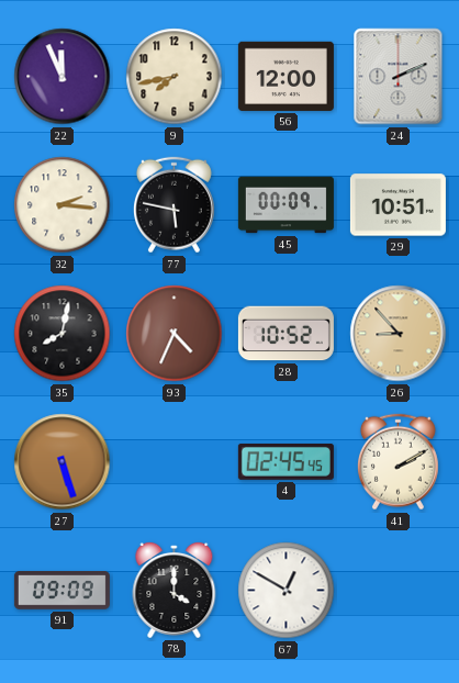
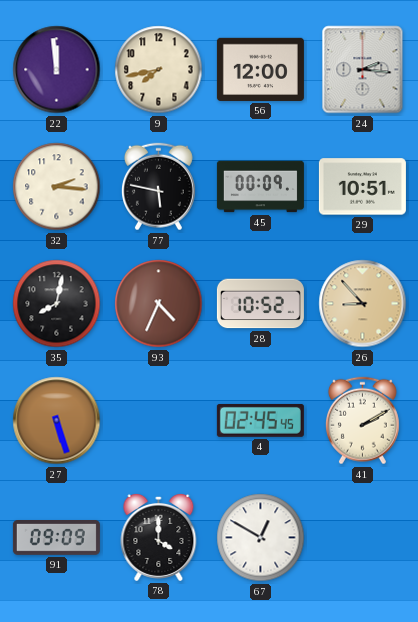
22: 11:56 -> 11:59
24: 2:11 -> 2:16
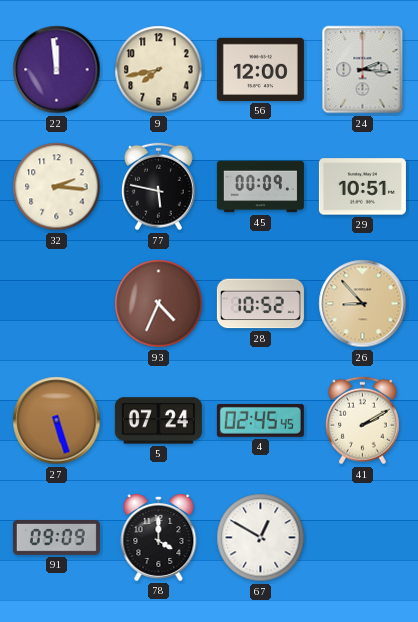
35: 8:02 -> none
5: none -> 07:24
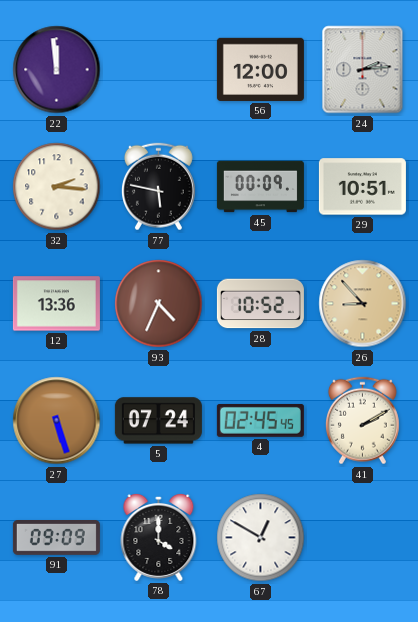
9: 7:43 -> none
24: 2:16 -> 2:14
12: none -> 13:36
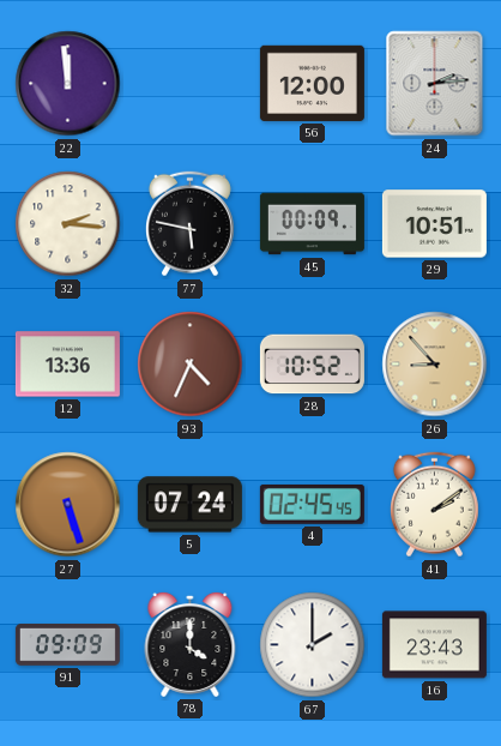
41: 2:10 -> 2:09
67: 12:50 -> 2:00
16: none -> 23:43
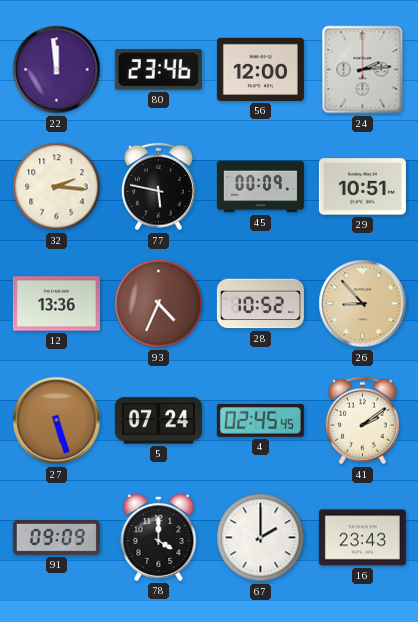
80: none -> 23:46
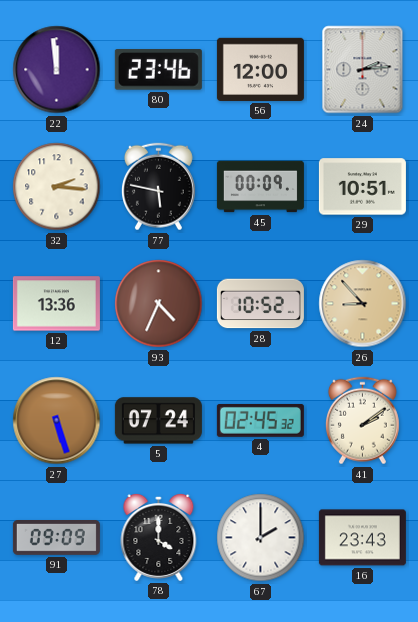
4: 02:45:45 -> 02:45:32
